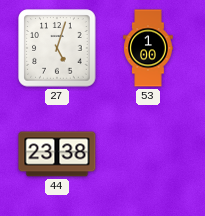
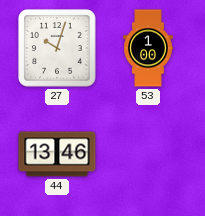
27: 5:03 -> 10:03
44: 23:38 -> 13:46
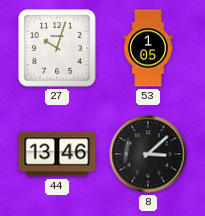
53: 1:00 -> 1:05
8: none -> 3:08
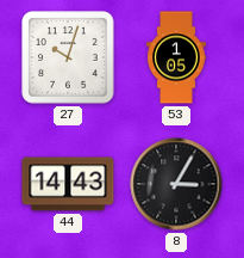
44: 13:46 -> 14:43
8: 3:08 -> 3:05
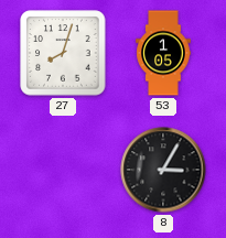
27: 10:03 -> 8:03
44: 14:43 -> none
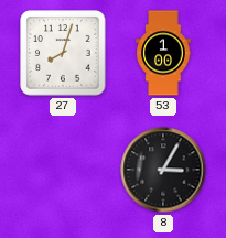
53: 1:05 -> 1:00
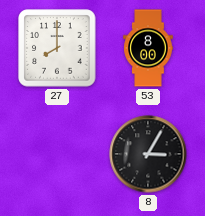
27: 8:03 -> 8:00
53: 1:00 -> 8:00
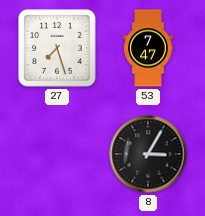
27: 8:00 -> 7:27
53: 8:00 -> 7:47
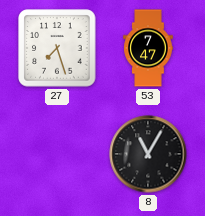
8: 3:05 -> 11:05
